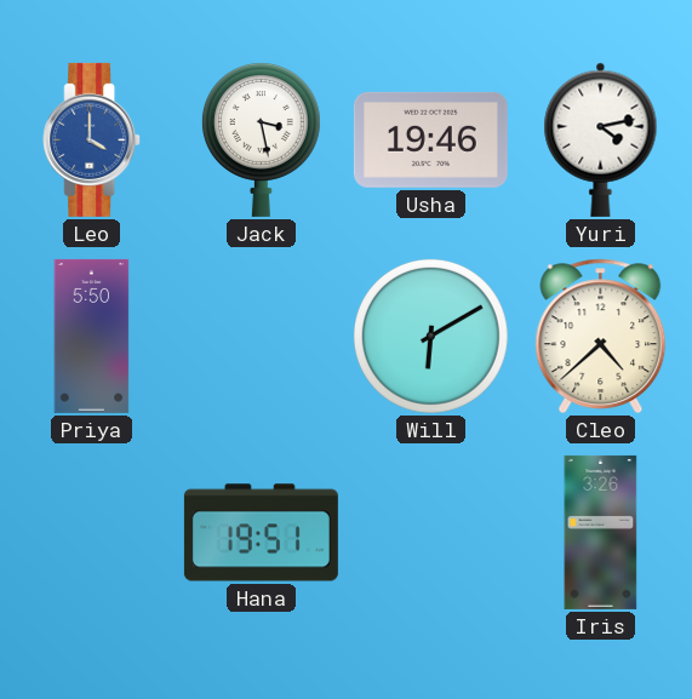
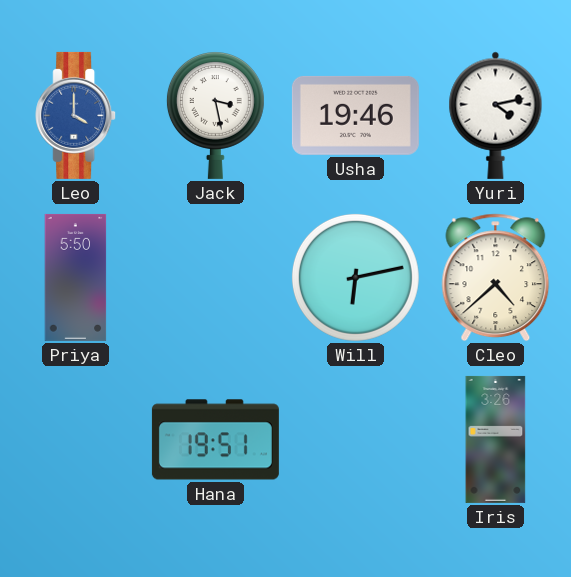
Will: 6:10 -> 6:13
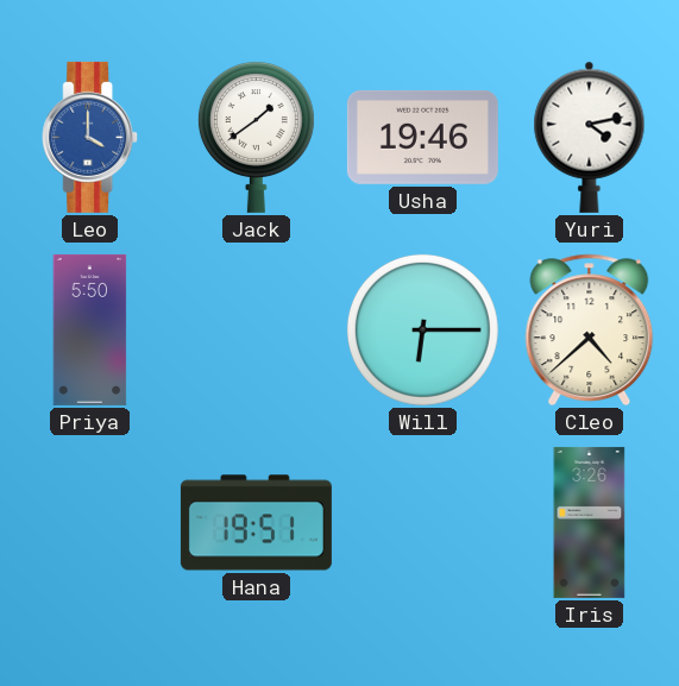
Jack: 3:28 -> 1:39
Will: 6:13 -> 6:15
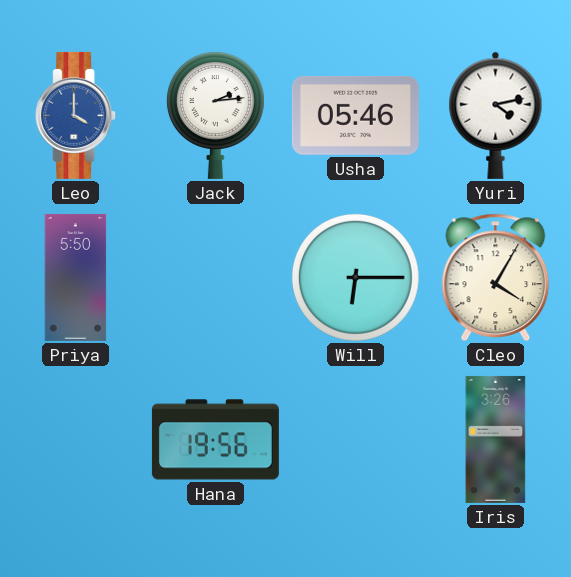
Jack: 1:39 -> 2:14
Usha: 19:46 -> 05:46
Cleo: 4:38 -> 4:05
Hana: 19:51 -> 19:56
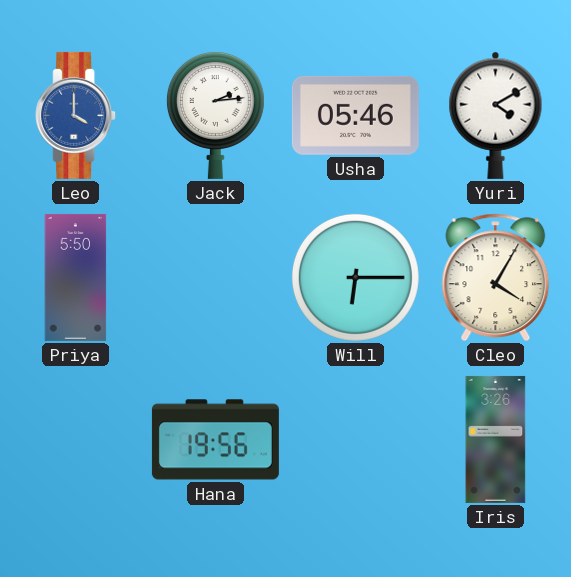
Yuri: 4:13 -> 4:10
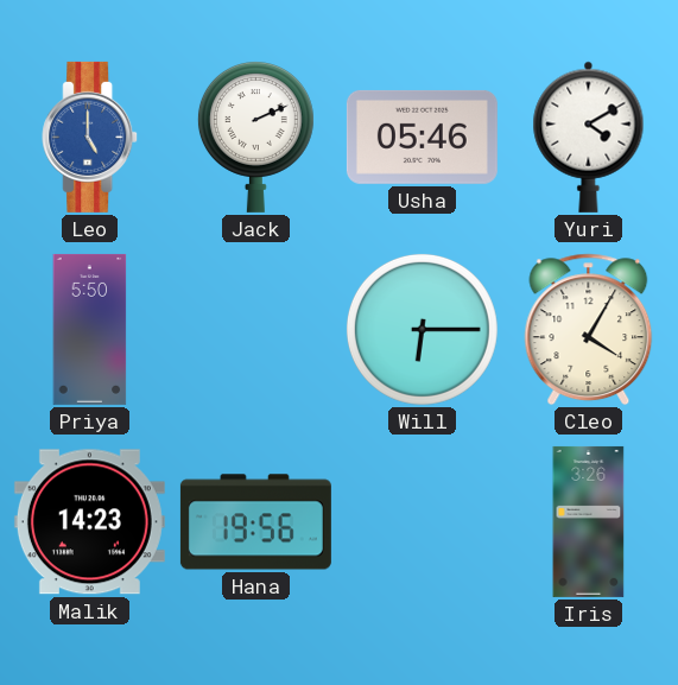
Leo: 4:00 -> 5:00
Jack: 2:14 -> 2:11
Malik: none -> 14:23
